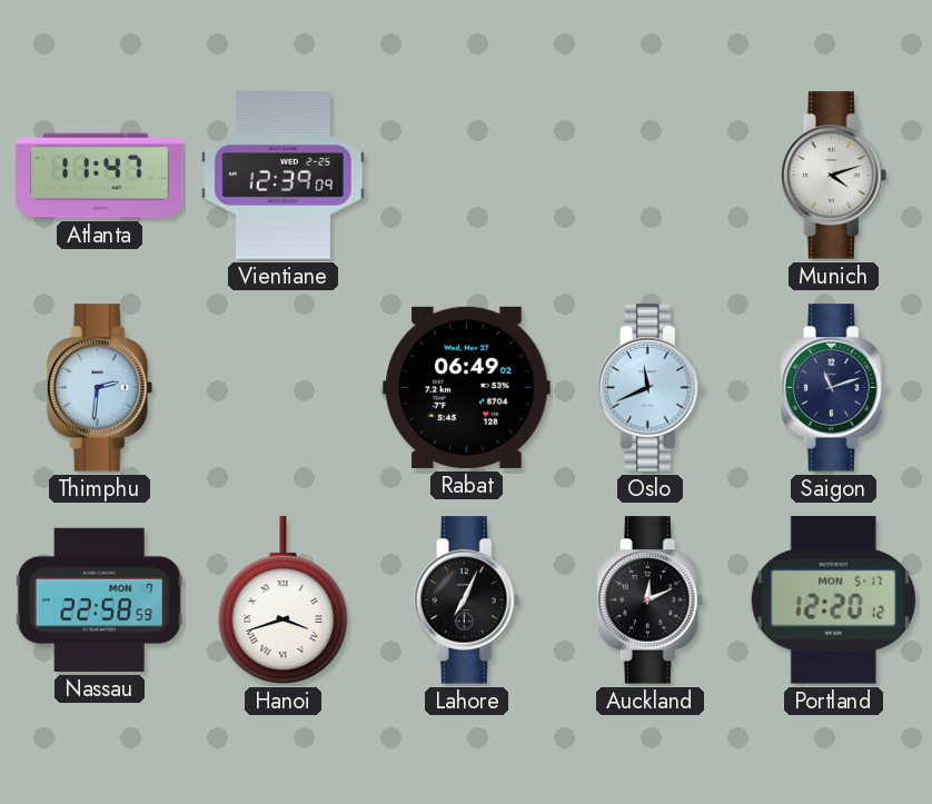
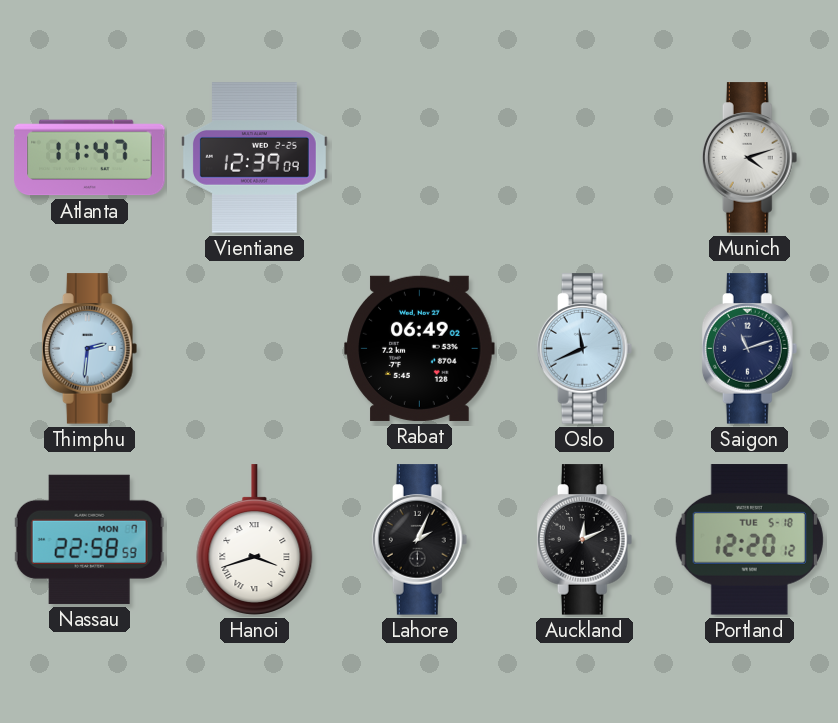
Lahore: 7:04 -> 2:04
Portland date: MON 5-17 -> TUE 5-18
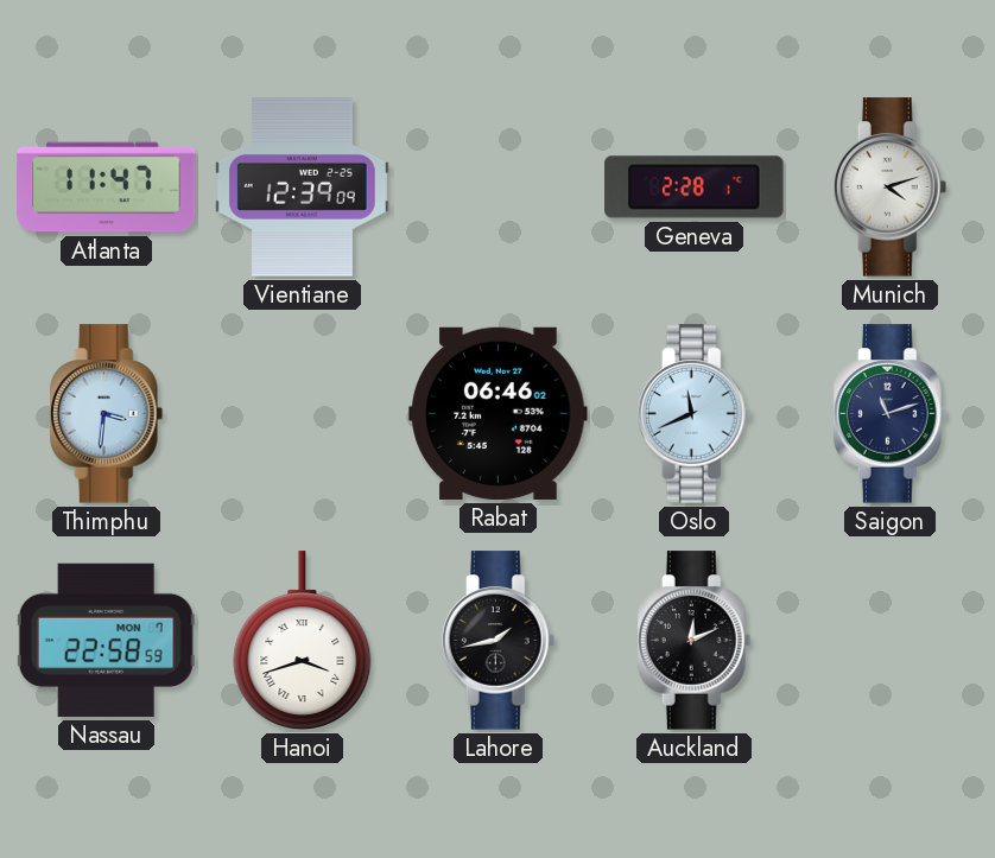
Geneva: none -> 2:28
Thimphu: 2:31 -> 3:31
Rabat: 06:49 -> 06:46
Lahore: 2:04 -> 1:43
Portland: 12:20 -> none
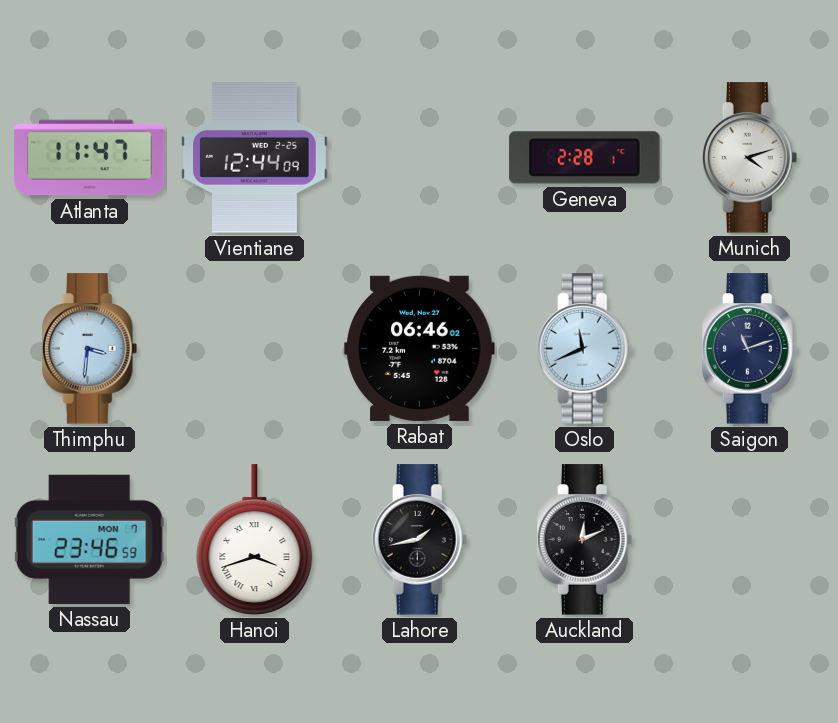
Vientiane: 12:39 -> 12:44
Nassau: 22:58 -> 23:46
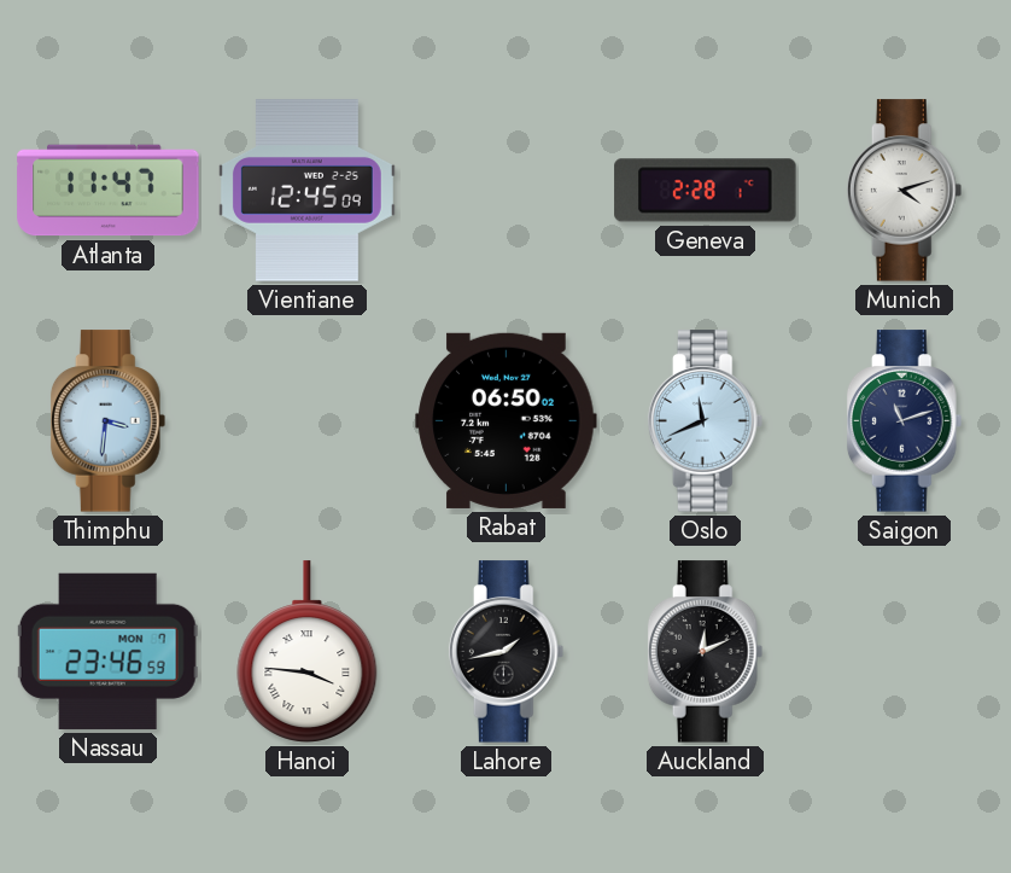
Vientiane: 12:44 -> 12:45
Rabat: 06:46 -> 06:50
Hanoi: 3:42 -> 3:46
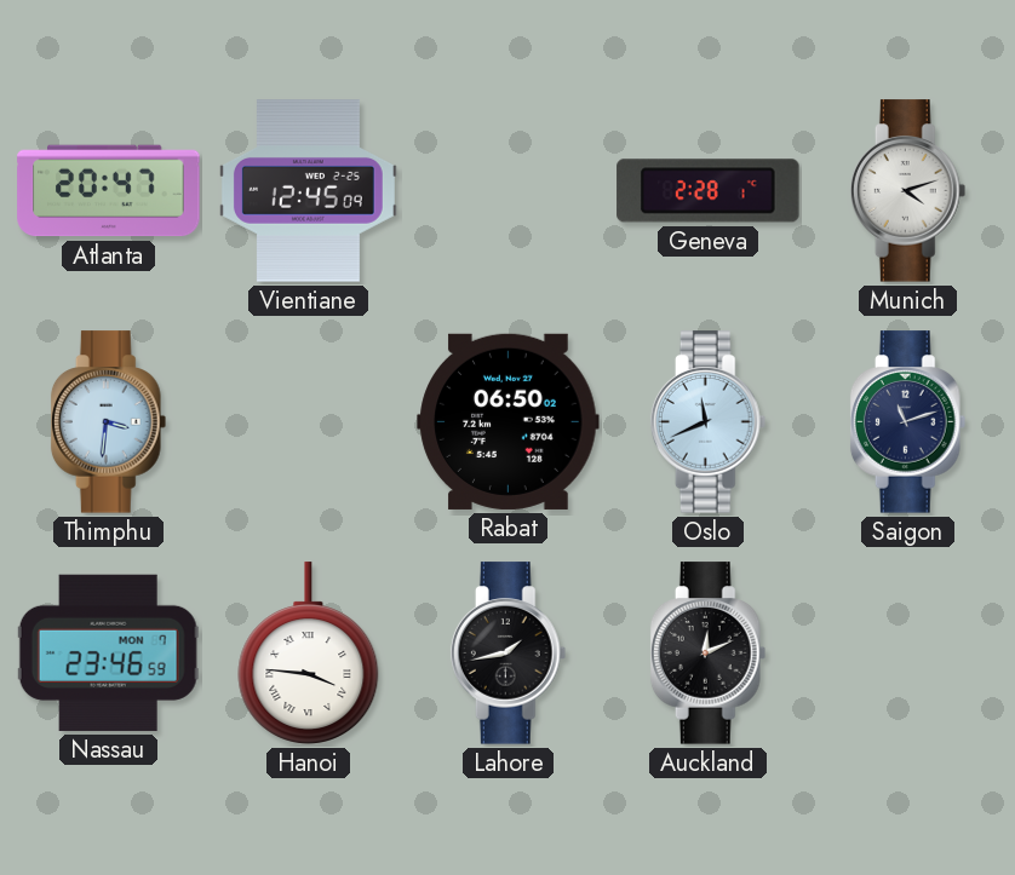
Atlanta: 11:47 -> 20:47
